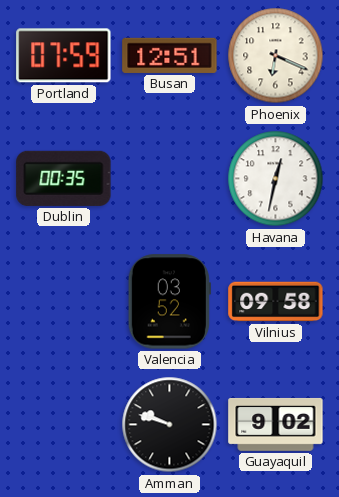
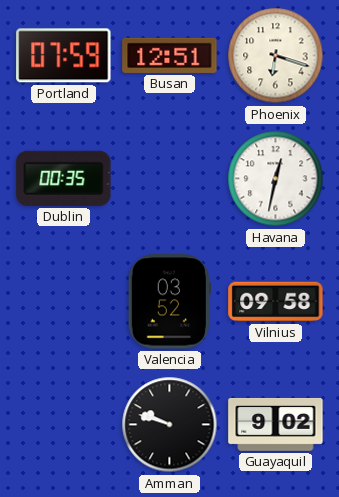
Phoenix: 6:19 -> 6:18
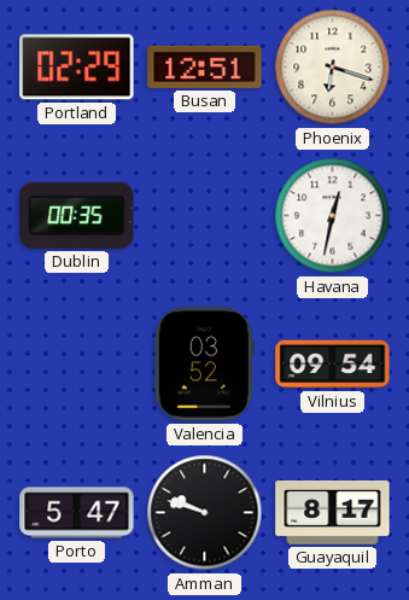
Portland: 07:59 -> 02:29
Vilnius: 09:58 -> 09:54
Porto: none -> 5:47
Guayaquil: 9:02 -> 8:17
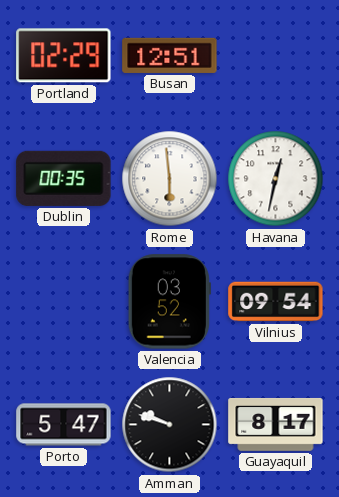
Phoenix: 6:18 -> none
Rome: none -> 5:59
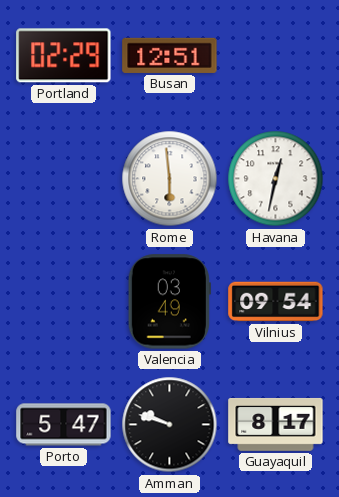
Dublin: 00:35 -> none
Valencia: 03:52 -> 03:49
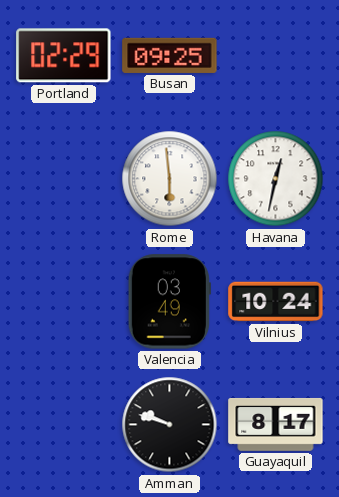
Busan: 12:51 -> 09:25
Vilnius: 09:54 -> 10:24
Porto: 5:47 -> none
